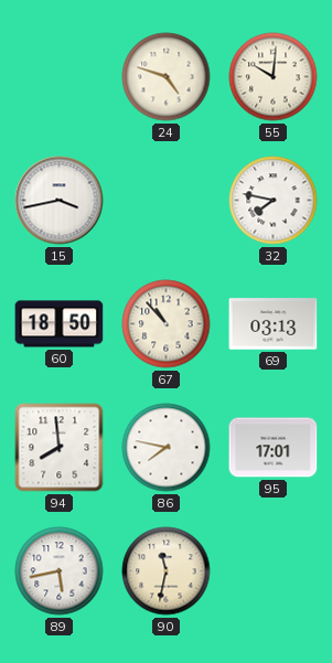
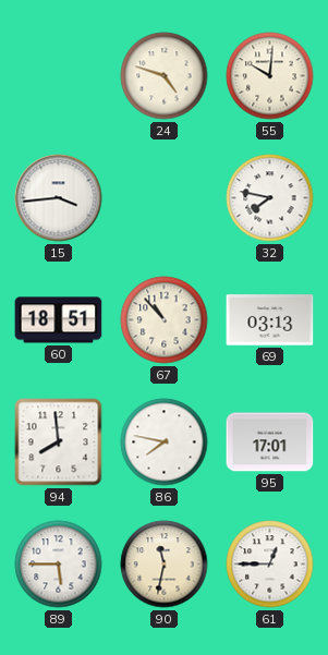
15: 3:43 -> 3:44
60: 18:50 -> 18:51
89: 5:43 -> 5:45
61: none -> 12:45
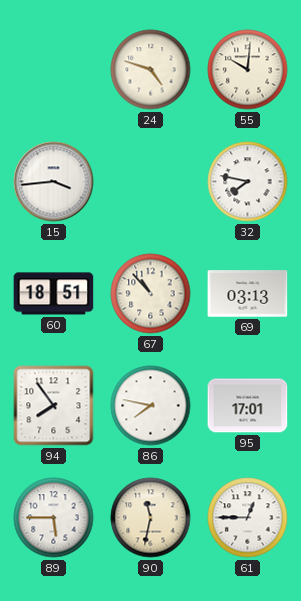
94: 7:59 -> 7:54
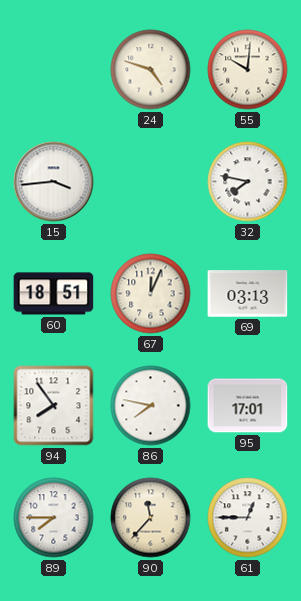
67: 10:53 -> 12:04
89: 5:45 -> 7:45
90: 11:32 -> 11:37
